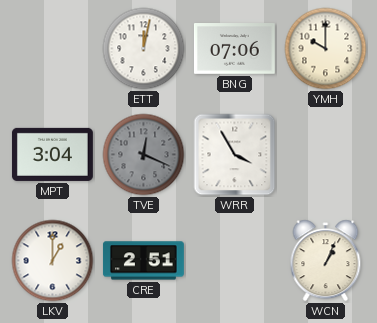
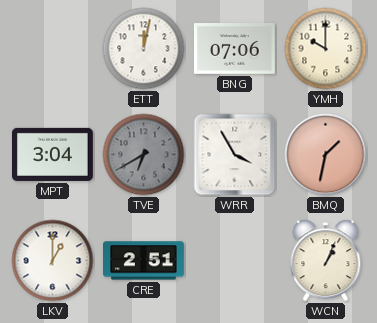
TVE: 12:19 -> 6:40
BMQ: none -> 1:32
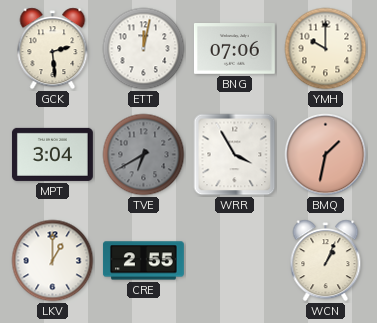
GCK: none -> 2:29
CRE: 2:51 -> 2:55
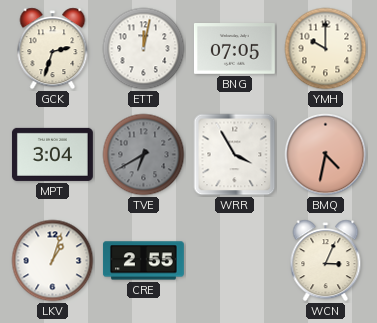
GCK: 2:29 -> 2:33
BNG: 07:06 -> 07:05
BMQ: 1:32 -> 4:32
LKV: 1:00 -> 1:03
WCN: 1:04 -> 3:04
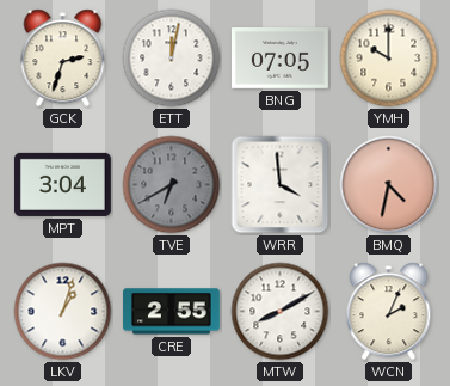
WRR: 3:55 -> 3:59
MTW: none -> 8:10
WCN: 3:04 -> 2:04
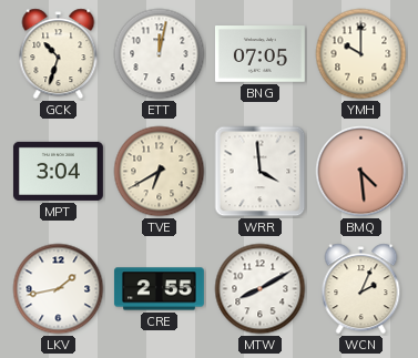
GCK: 2:33 -> 10:33
TVE dial: grey -> cream
BMQ: 4:32 -> 4:29
LKV: 1:03 -> 1:43
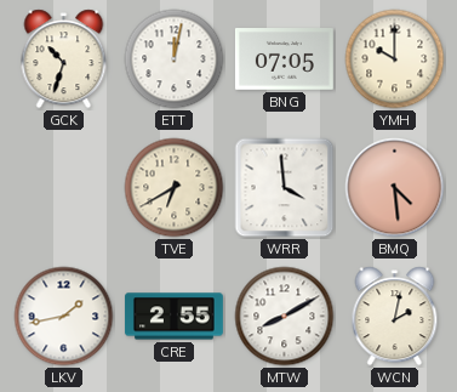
MPT: 3:04 -> none
WCN: 2:04 -> 2:02
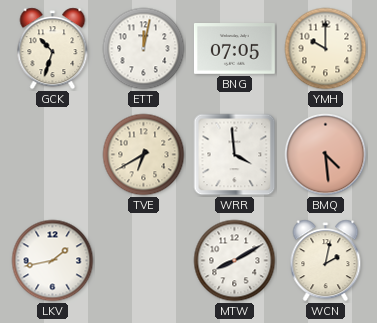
CRE: 2:55 -> none
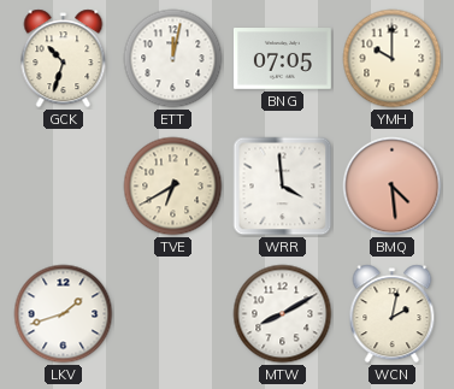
LKV: 1:43 -> 1:42
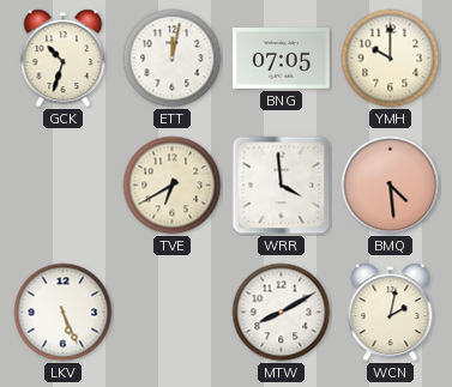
LKV: 1:42 -> 5:26
